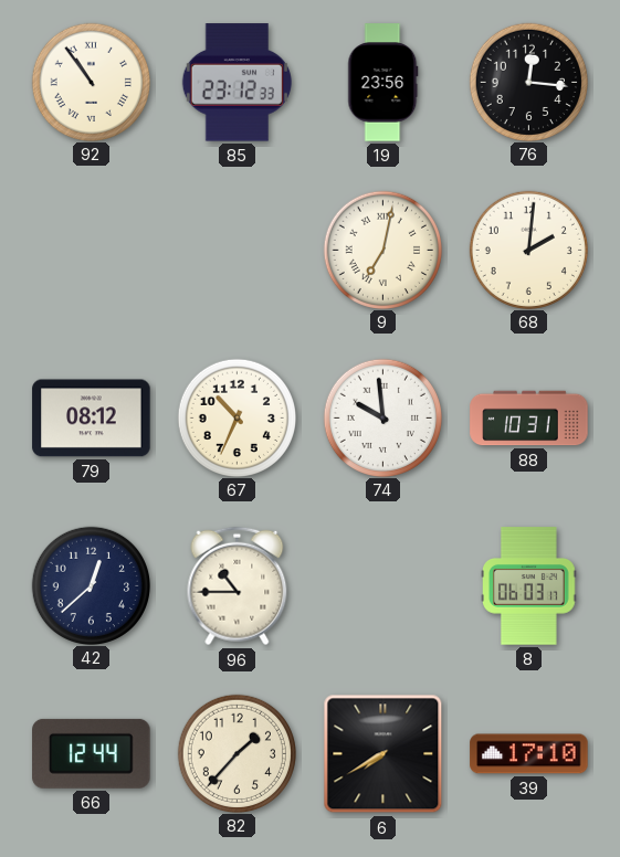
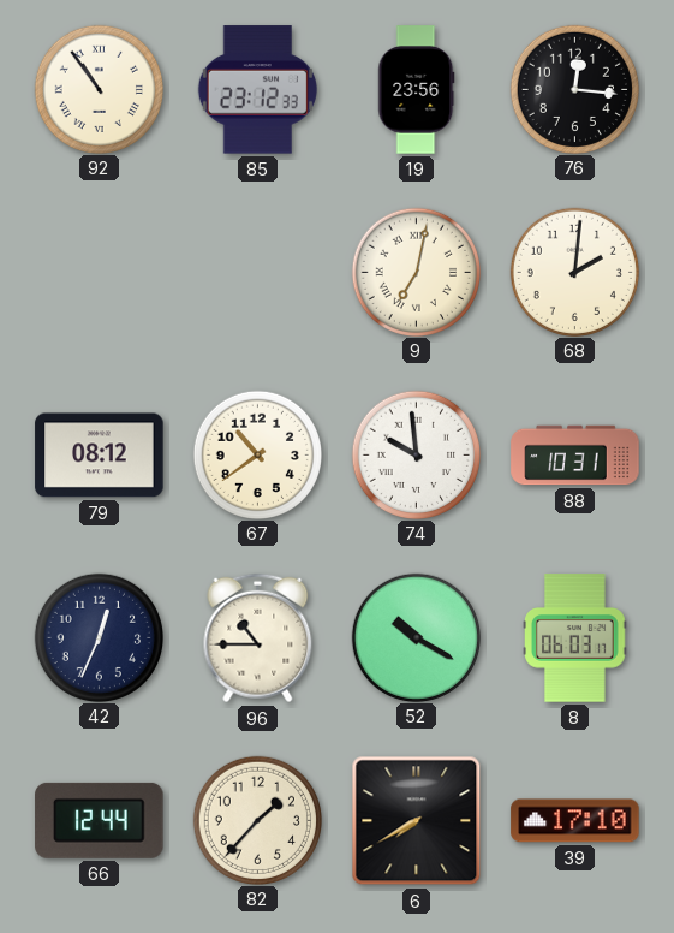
67: 10:34 -> 10:39
42: 12:38 -> 12:34
52: none -> 10:20
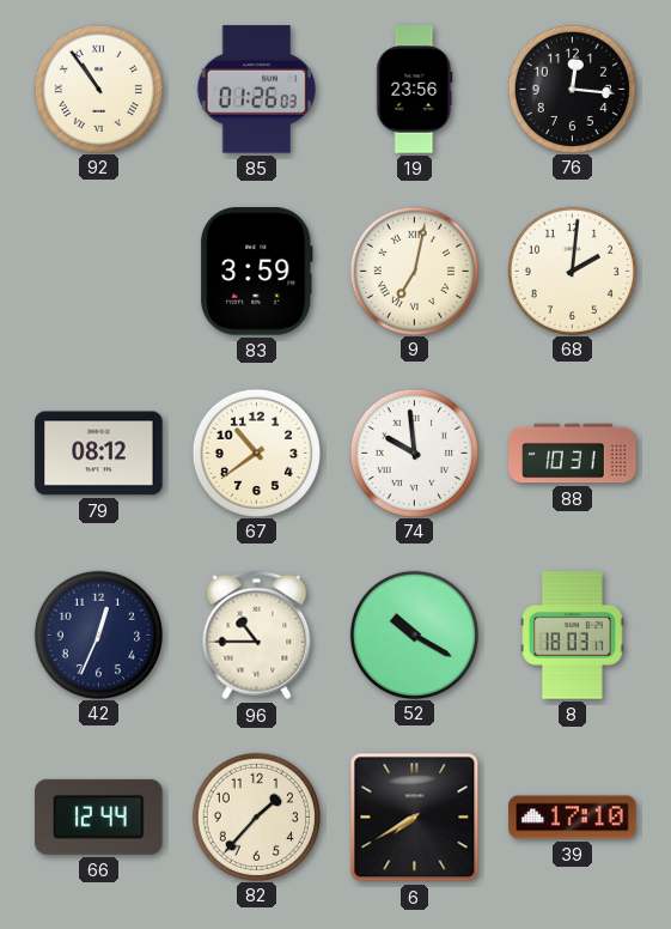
85: 23:12 -> 01:26
83: none -> 3:59
8: 06:03 -> 18:03
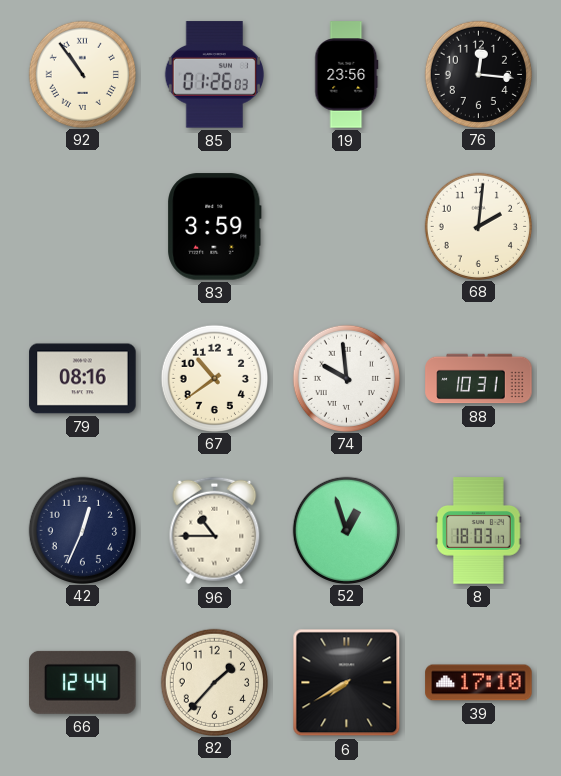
9: 7:02 -> none
79: 08:12 -> 08:16
52: 10:20 -> 12:57
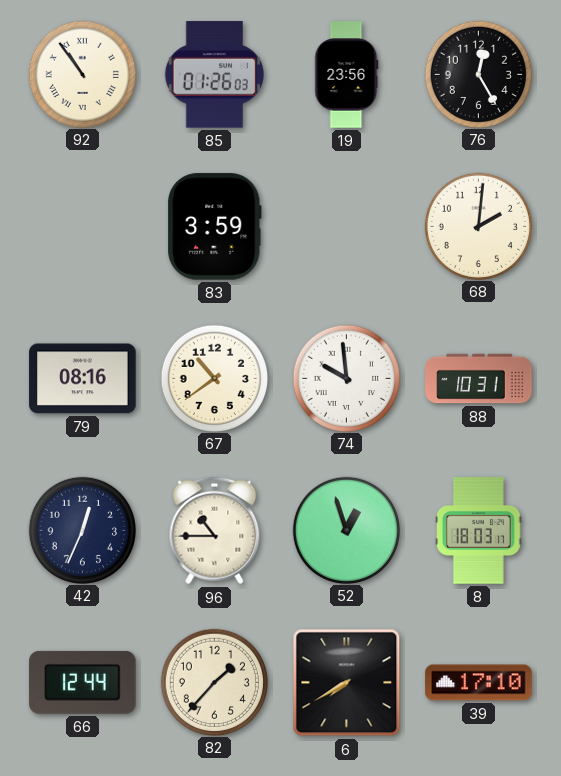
76: 12:16 -> 12:25
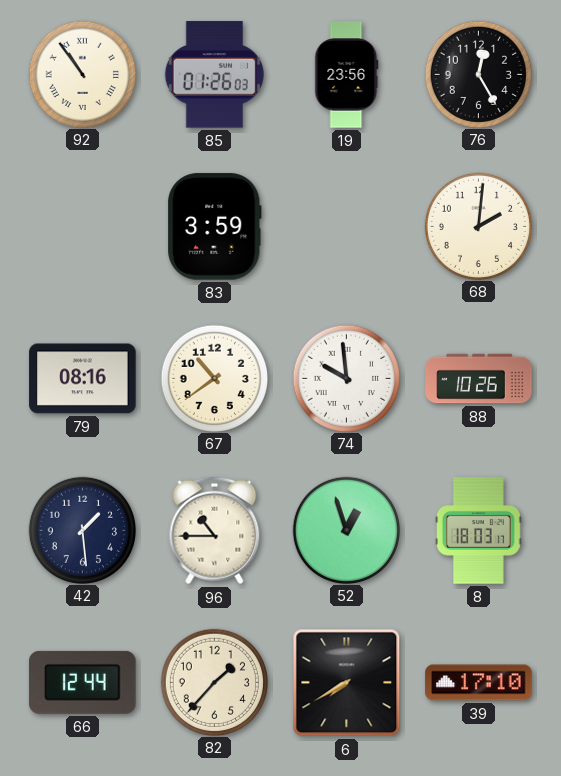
88: 10:31 -> 10:26
42: 12:34 -> 1:29
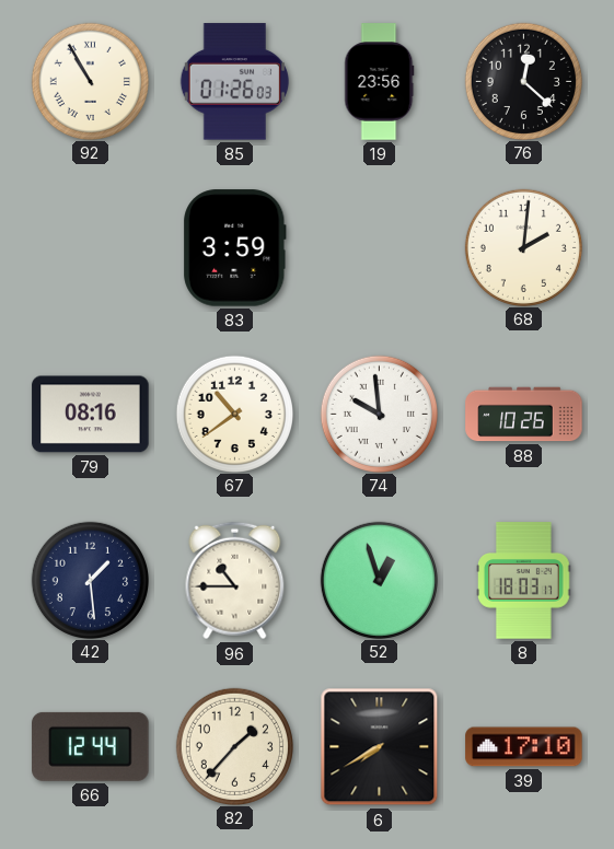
92: 10:54 -> 10:55
76: 12:25 -> 12:22
